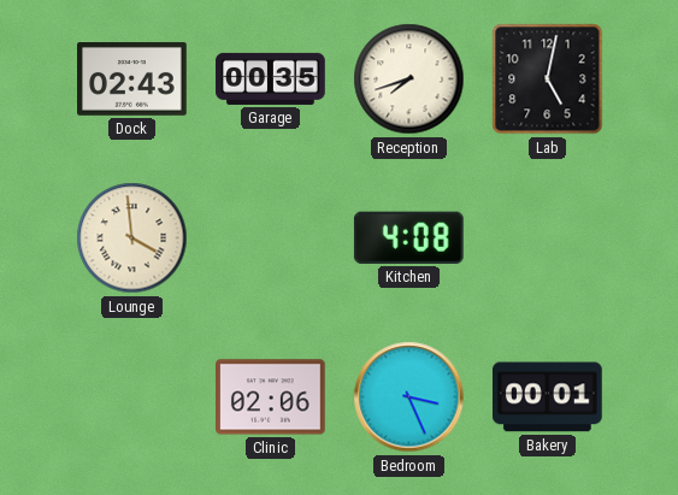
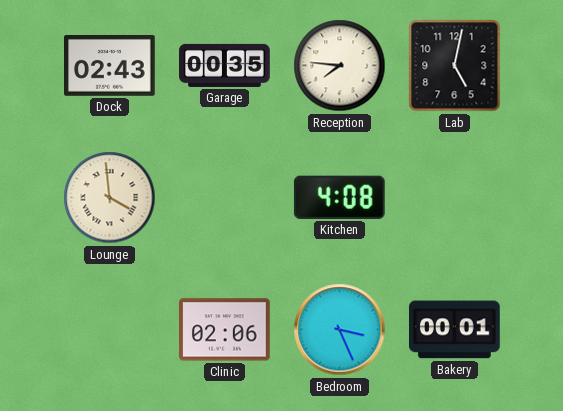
Reception: 7:42 -> 7:46
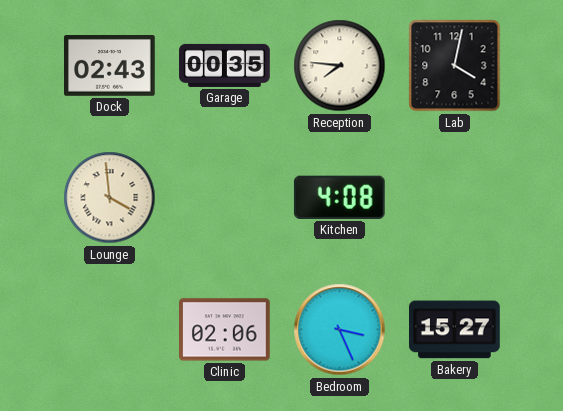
Lab: 5:02 -> 4:02
Bakery: 00:01 -> 15:27
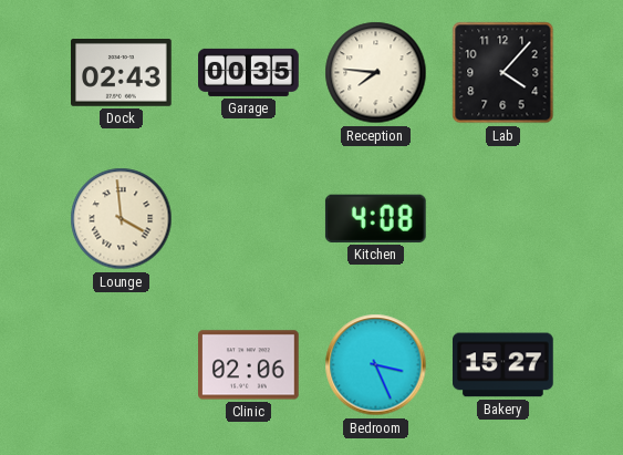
Lab: 4:02 -> 4:07
